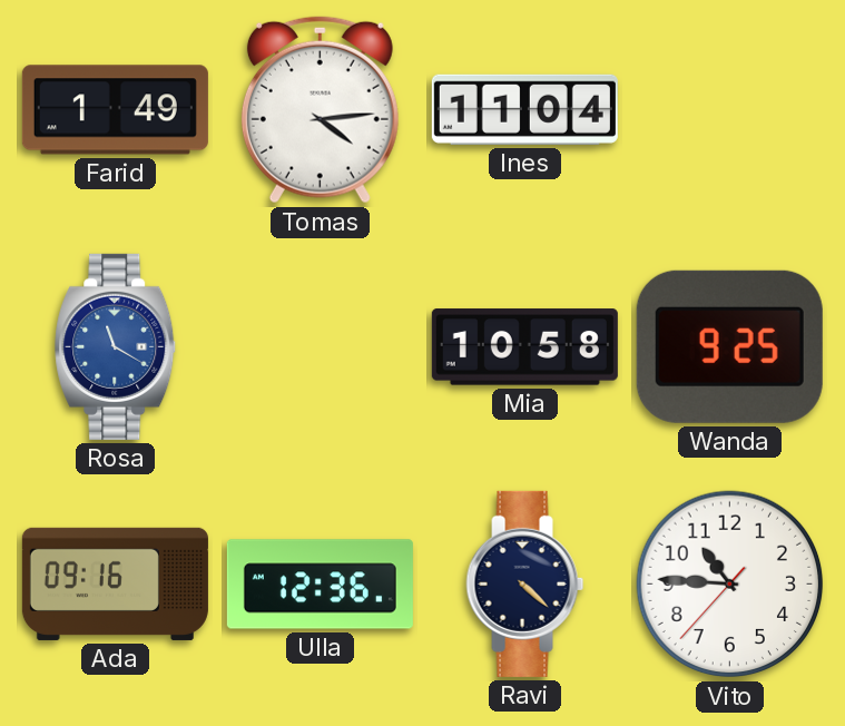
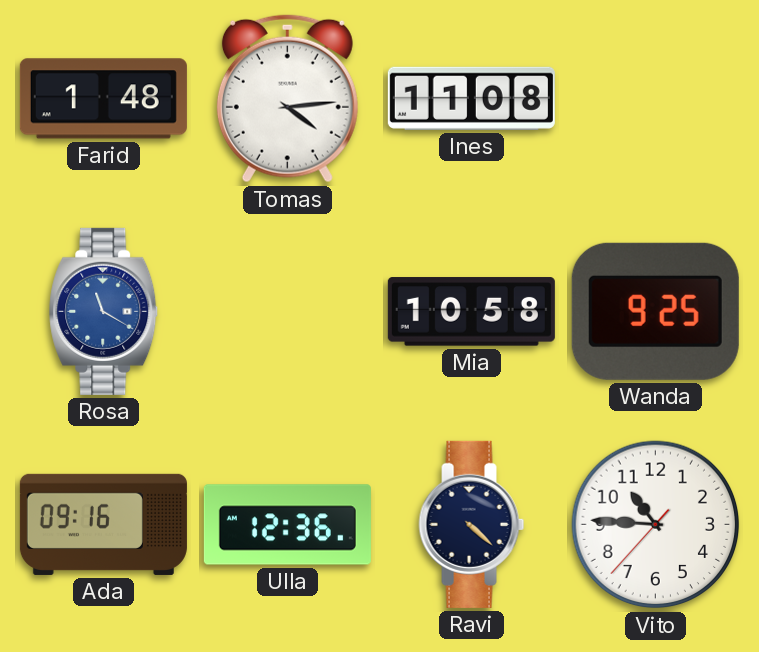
Farid: 1:49 -> 1:48
Ines: 11:04 -> 11:08
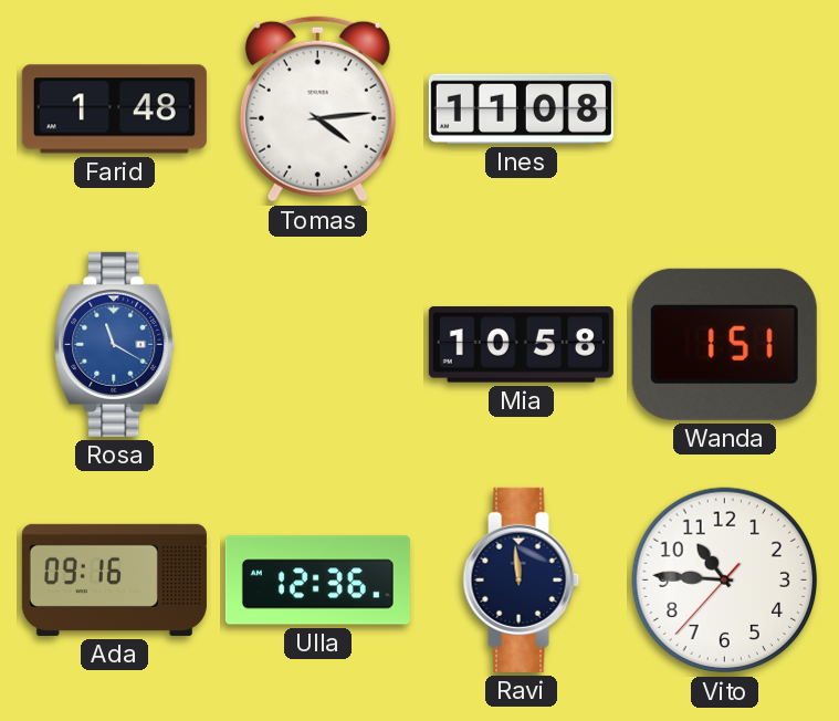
Wanda: 9:25 -> 1:51
Ravi: 4:22 -> 11:59
